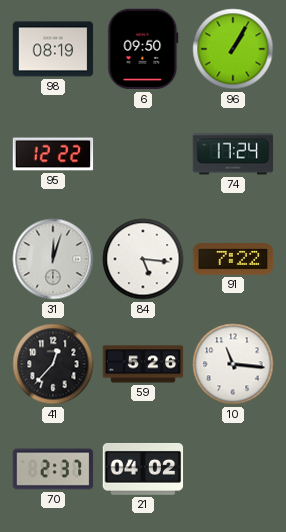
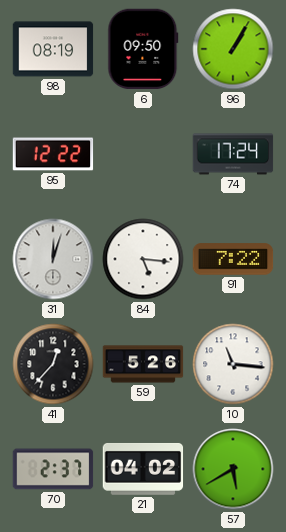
57: none -> 5:40
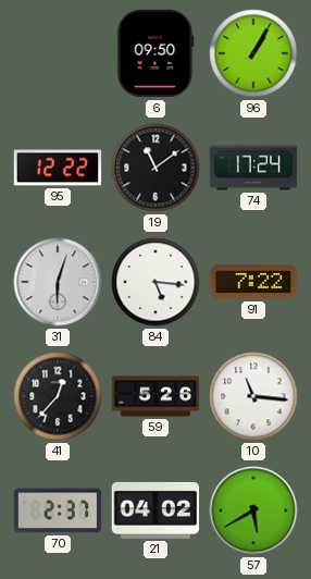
98: 08:19 -> none
19: none -> 11:09
31: 12:03 -> 6:03
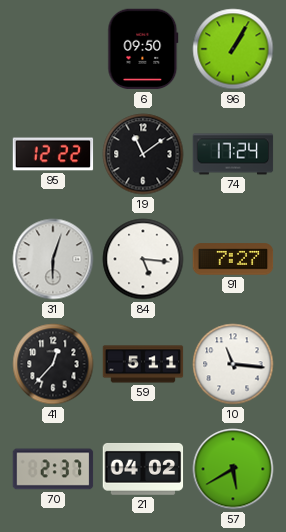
91: 7:22 -> 7:27
59: 5:26 -> 5:11
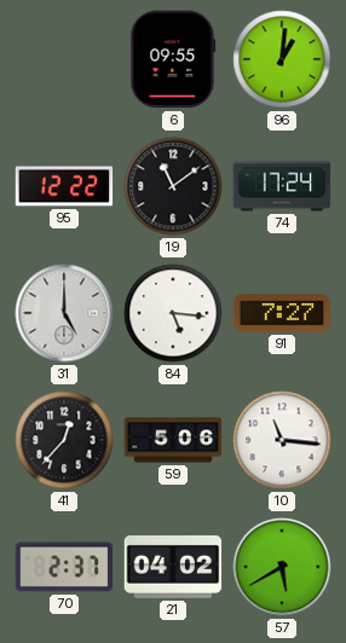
6: 09:50 -> 09:55
96: 1:05 -> 1:01
31: 6:03 -> 5:00
59: 5:11 -> 5:06
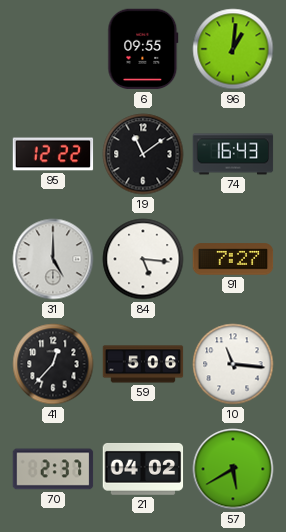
74: 17:24 -> 16:43
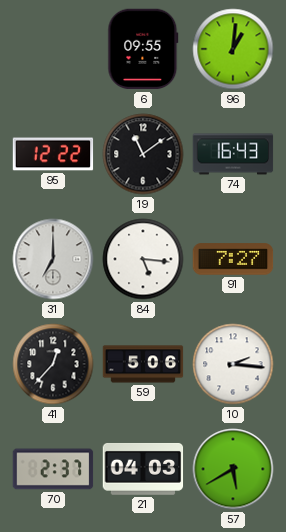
31: 5:00 -> 7:00
10: 11:16 -> 2:16
21: 04:02 -> 04:03
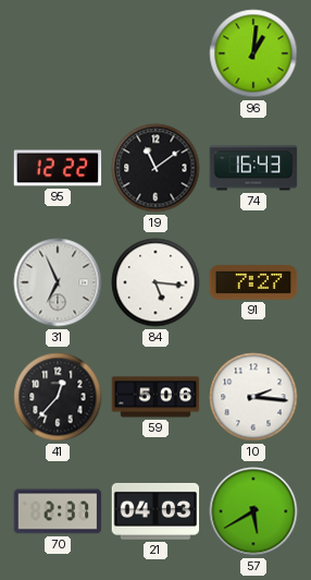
6: 09:55 -> none
31: 7:00 -> 6:56
